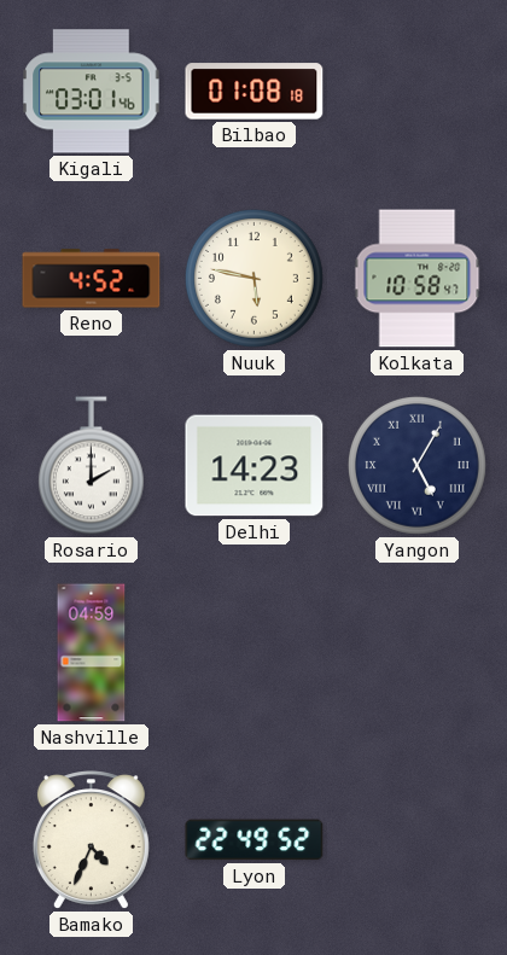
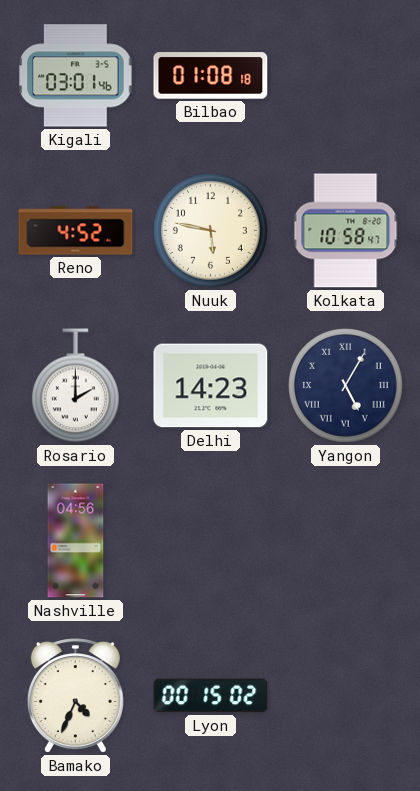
Nashville: 04:59 -> 04:56
Lyon: 22:49 -> 00:15
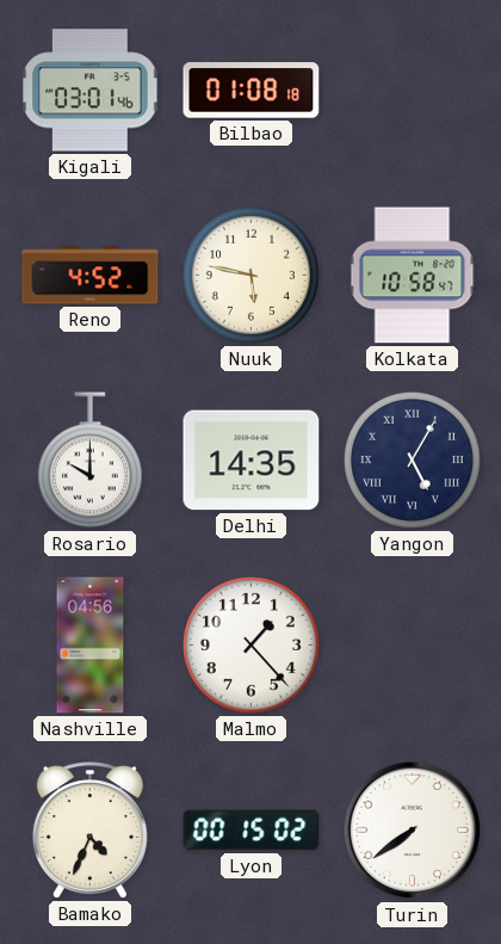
Rosario: 2:00 -> 10:00
Delhi: 14:23 -> 14:35
Malmo: none -> 1:23
Turin: none -> 7:39
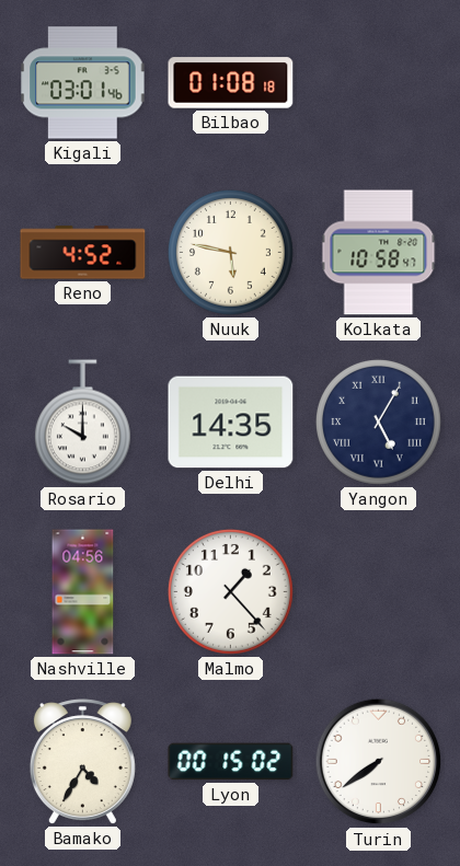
Bamako: 4:34 -> 4:35
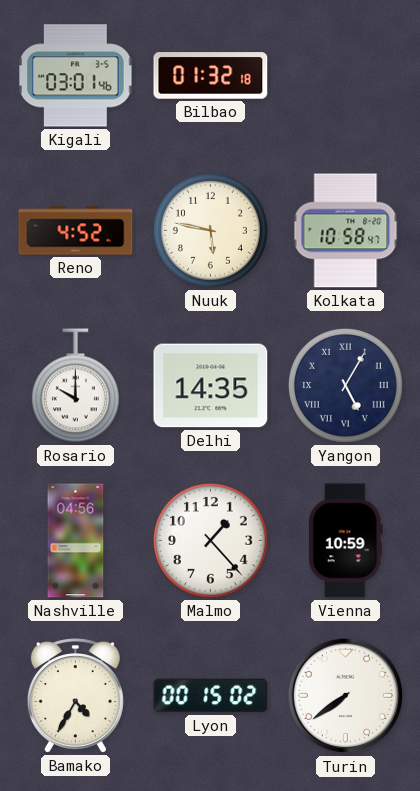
Bilbao: 01:08 -> 01:32
Vienna: none -> 10:59
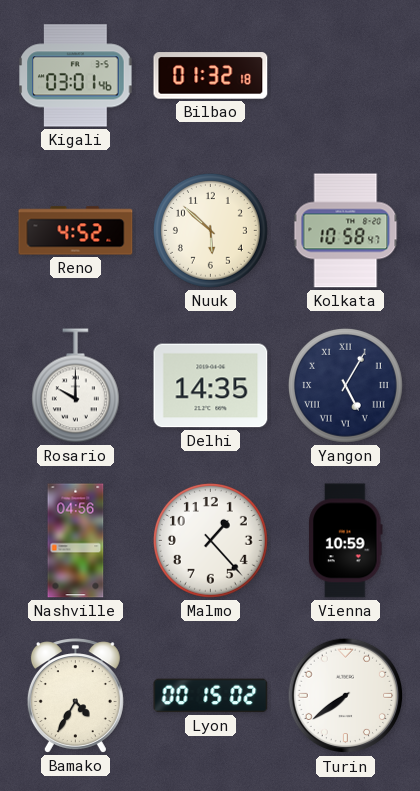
Nuuk: 5:47 -> 5:52
